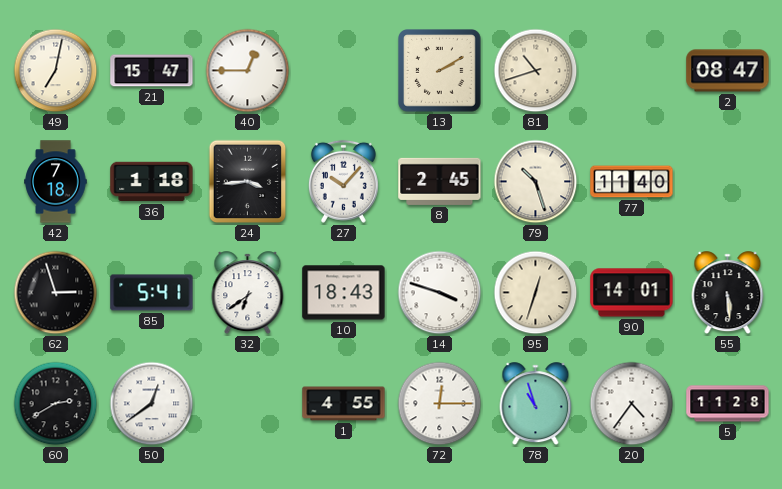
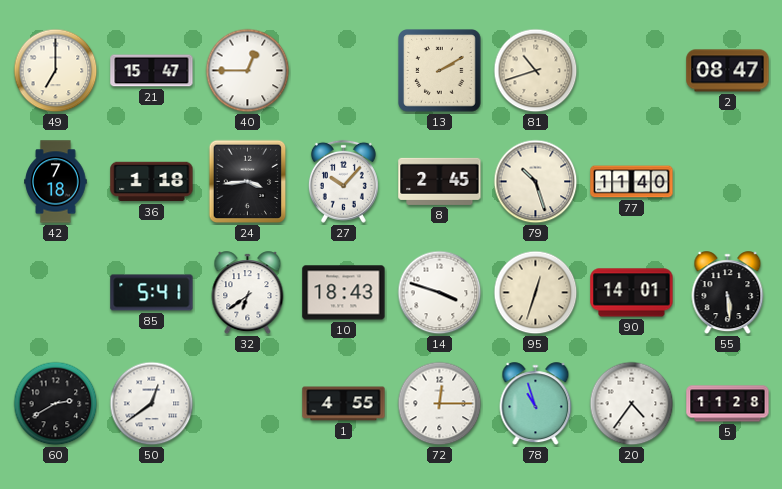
49: 7:02 -> 7:00
62: 2:57 -> none
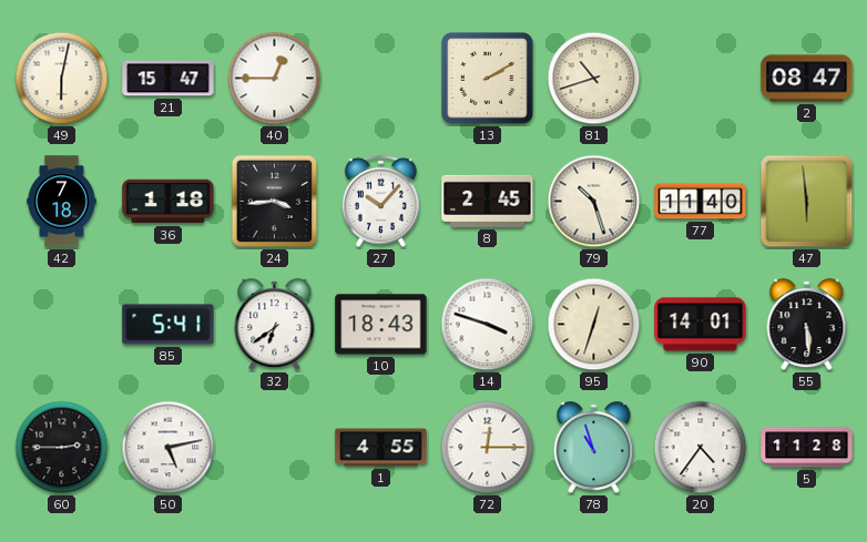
49: 7:00 -> 6:02
47: none -> 5:59
60: 2:40 -> 2:45
50: 12:39 -> 5:13
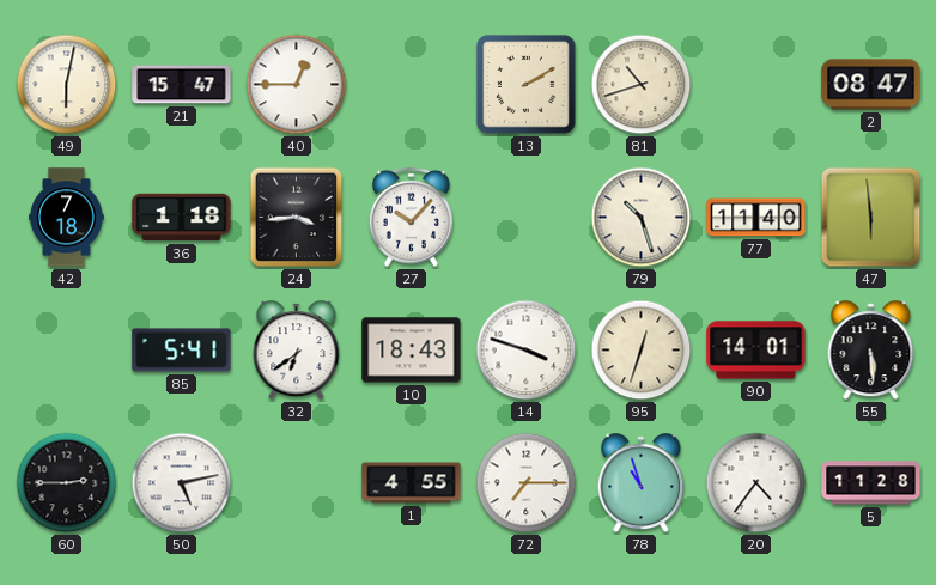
8: 2:45 -> none
72: 12:15 -> 7:15
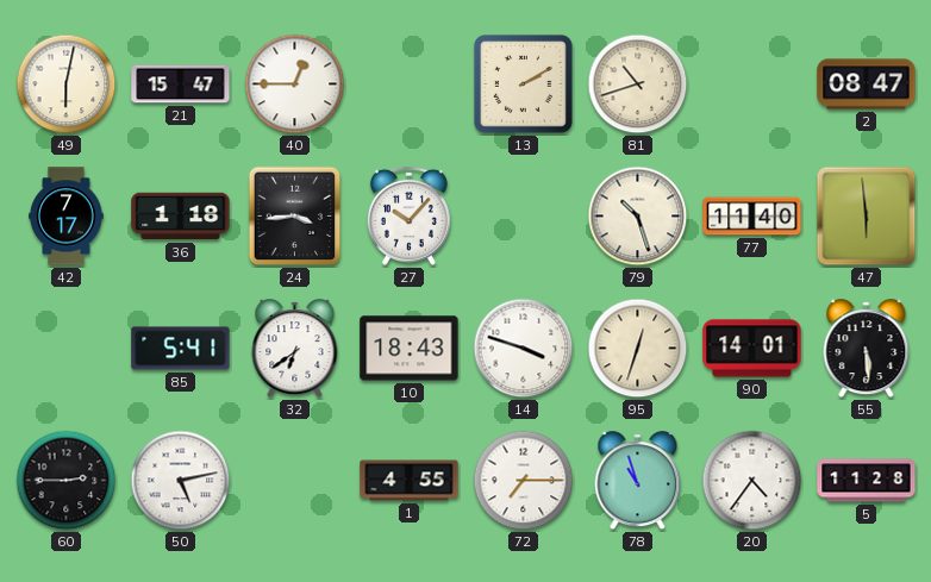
42: 7:18 -> 7:17
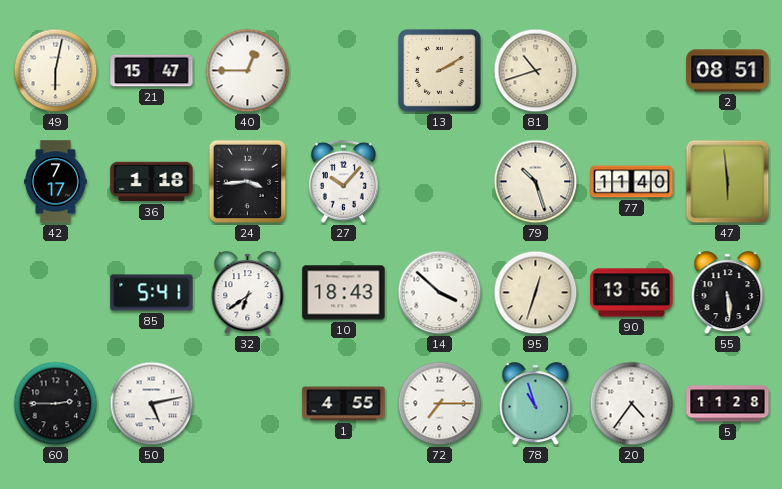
2: 08:47 -> 08:51
14: 3:48 -> 3:52
90: 14:01 -> 13:56
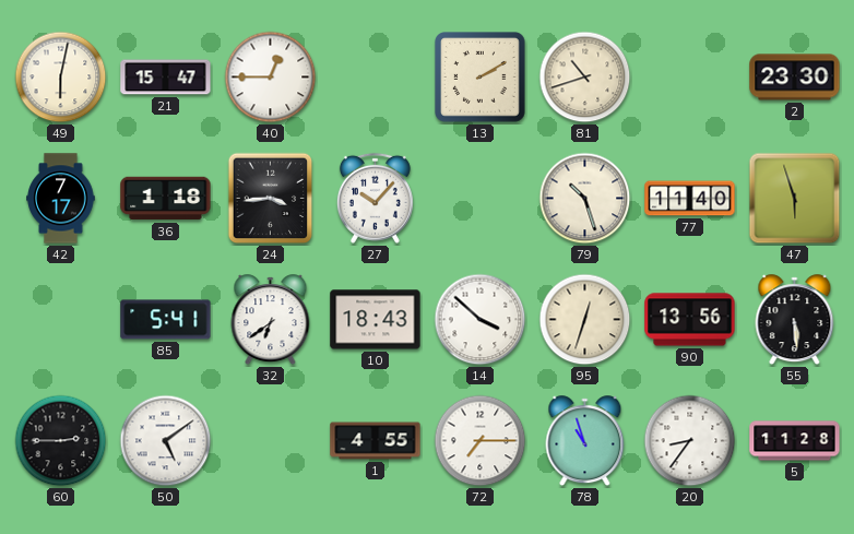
2: 08:51 -> 23:30
47: 5:59 -> 5:57
50: 5:13 -> 5:09
20: 4:36 -> 8:36
